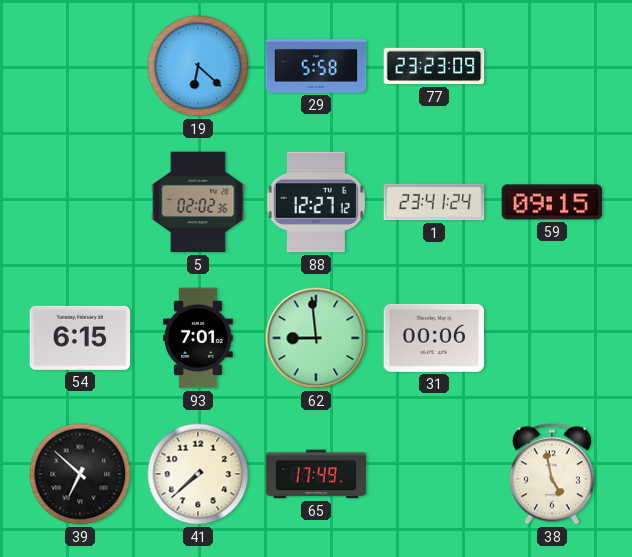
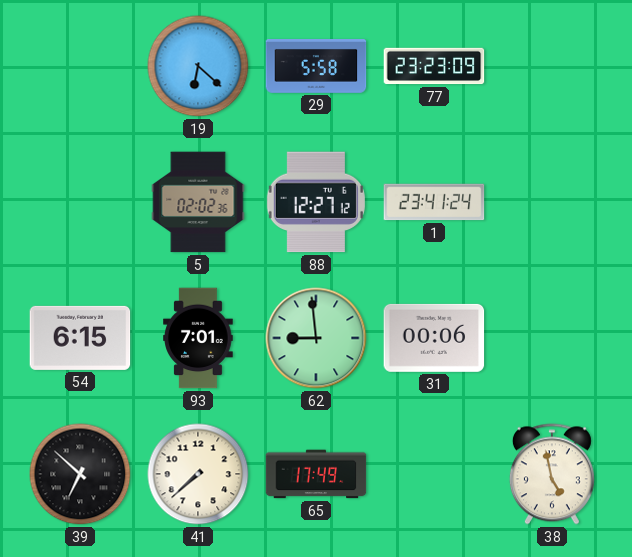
59: 09:15 -> none
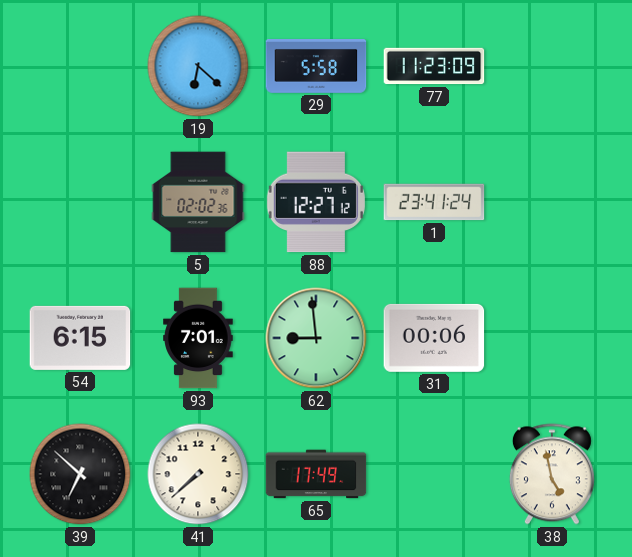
77: 23:23 -> 11:23
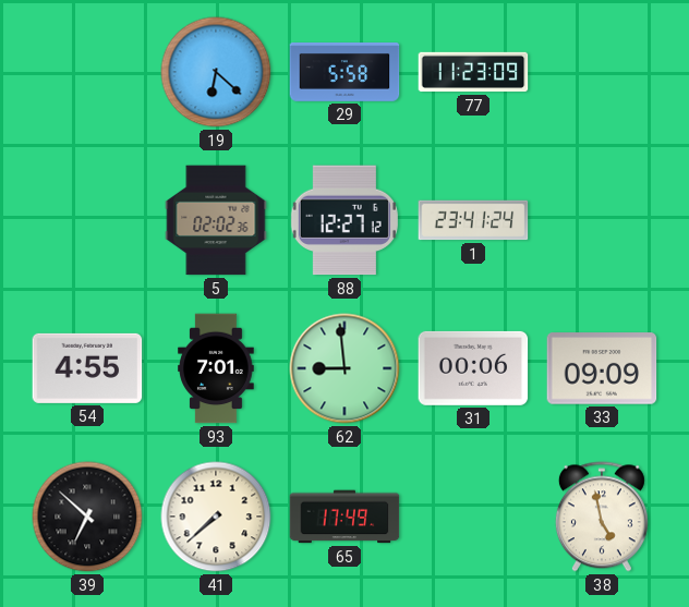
54: 6:15 -> 4:55
33: none -> 09:09
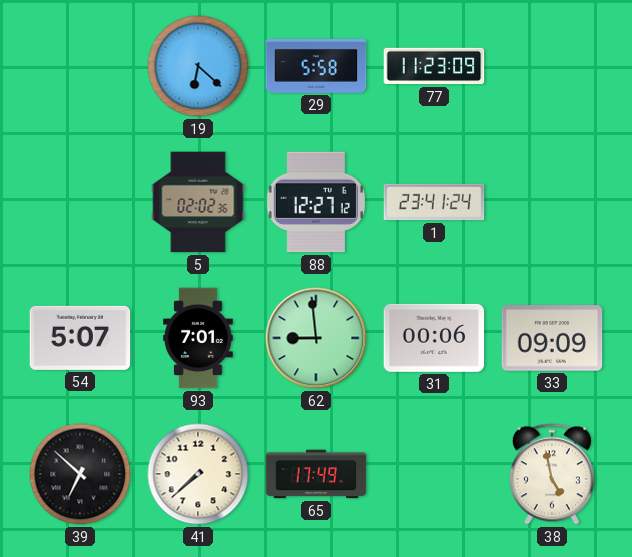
54: 4:55 -> 5:07
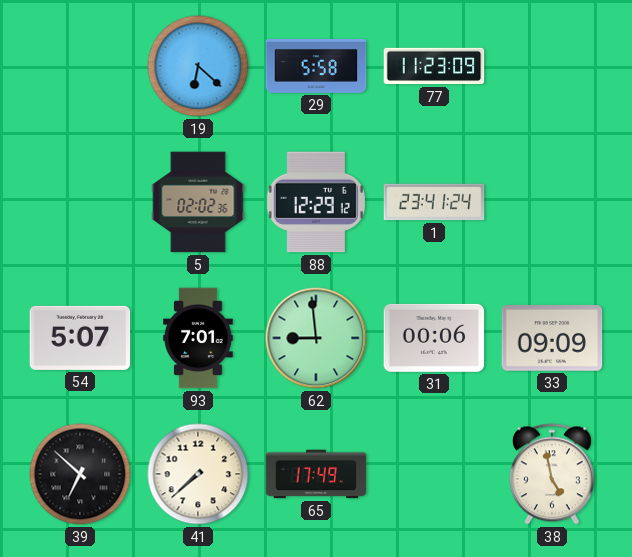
88: 12:27 -> 12:29
